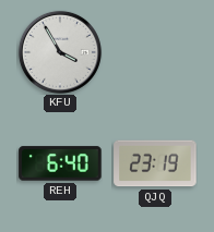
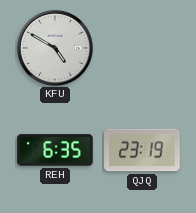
KFU: 3:55 -> 4:50
REH: 6:40 -> 6:35
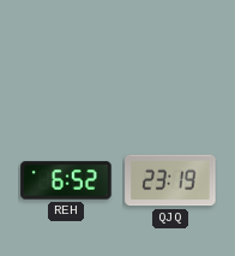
KFU: 4:50 -> none
REH: 6:35 -> 6:52
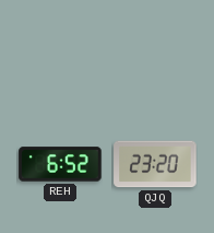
QJQ: 23:19 -> 23:20
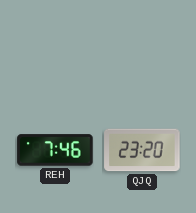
REH: 6:52 -> 7:46
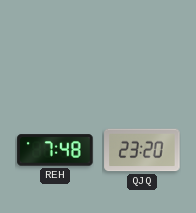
REH: 7:46 -> 7:48
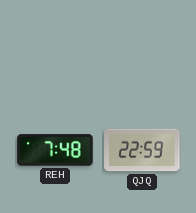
QJQ: 23:20 -> 22:59
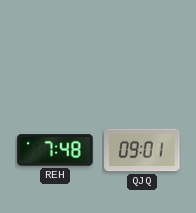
QJQ: 22:59 -> 09:01
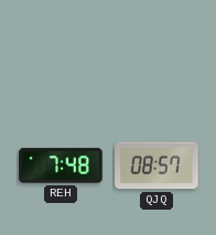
QJQ: 09:01 -> 08:57
